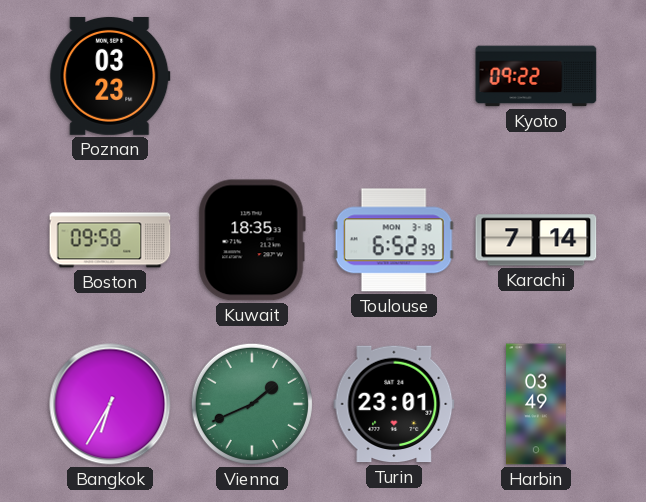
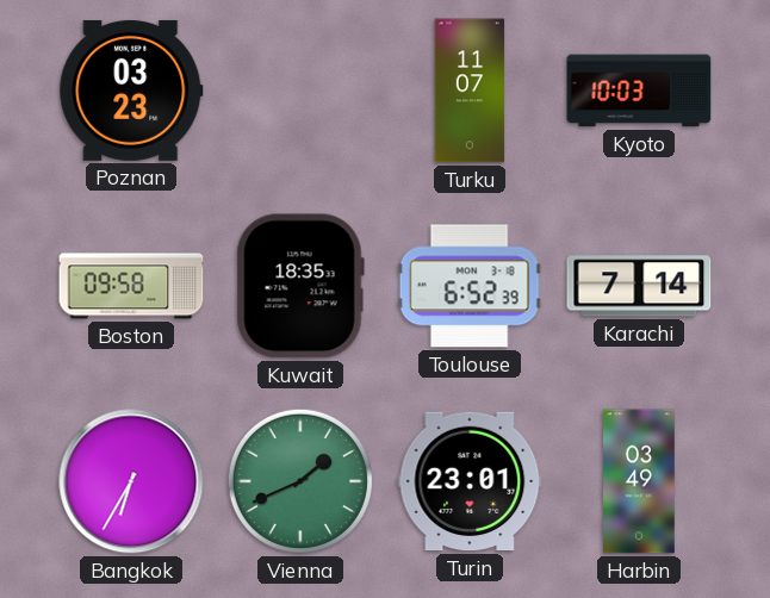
Turku: none -> 11:07
Kyoto: 09:22 -> 10:03
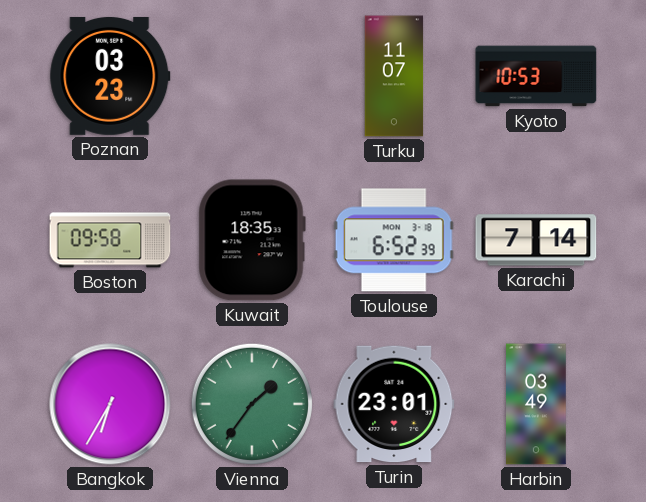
Kyoto: 10:03 -> 10:53
Vienna: 1:41 -> 1:36
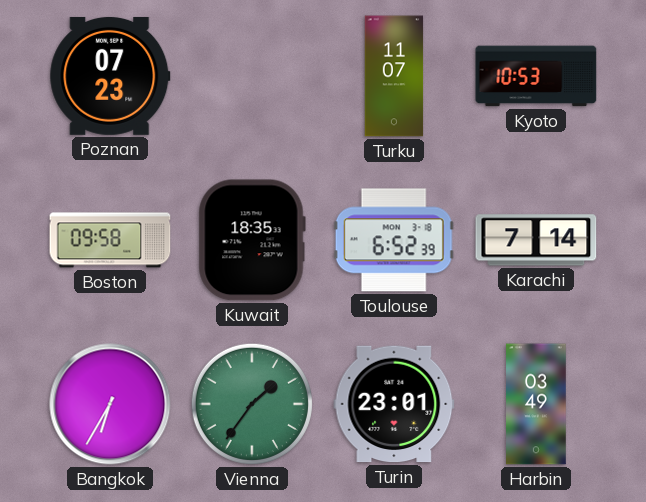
Poznan: 03:23 -> 07:23
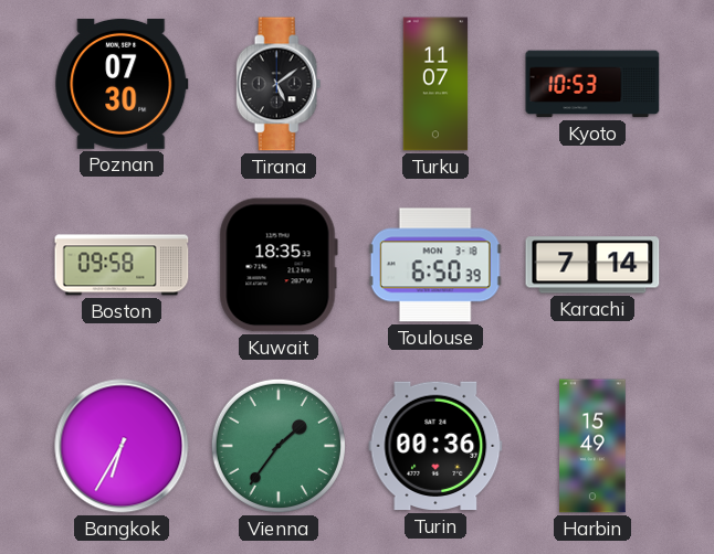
Poznan: 07:23 -> 07:30
Tirana: none -> 5:09
Toulouse: 6:52 -> 6:50
Turin: 23:01 -> 00:36
Harbin: 03:49 -> 15:49
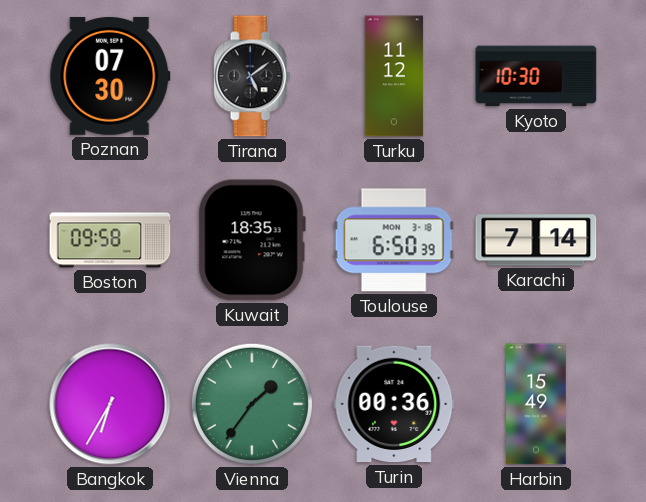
Turku: 11:07 -> 11:12
Kyoto: 10:53 -> 10:30
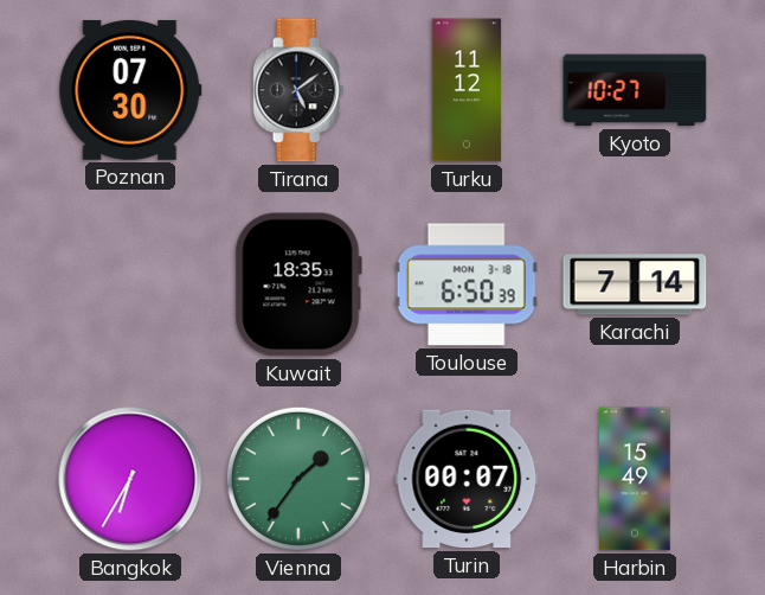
Kyoto: 10:30 -> 10:27
Boston: 09:58 -> none
Turin: 00:36 -> 00:07
